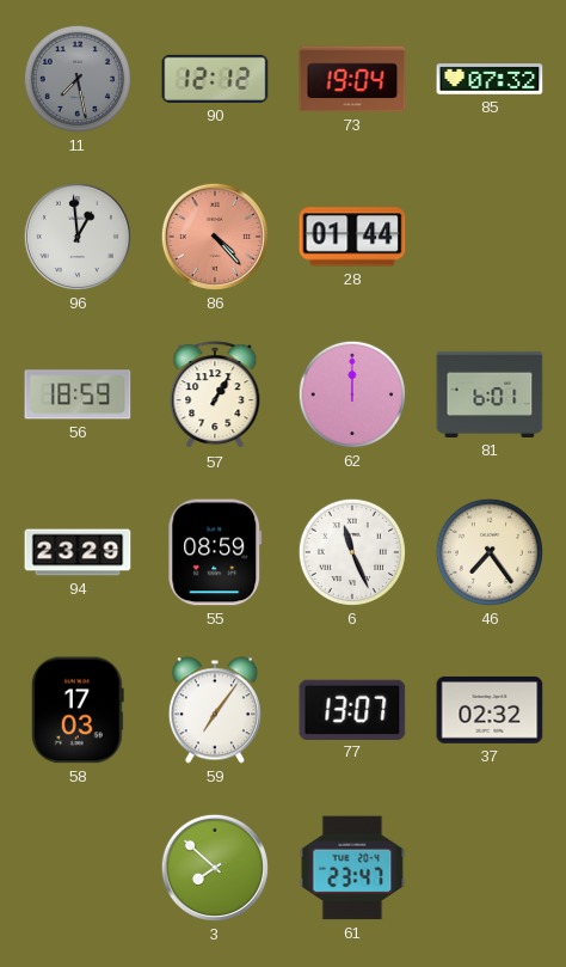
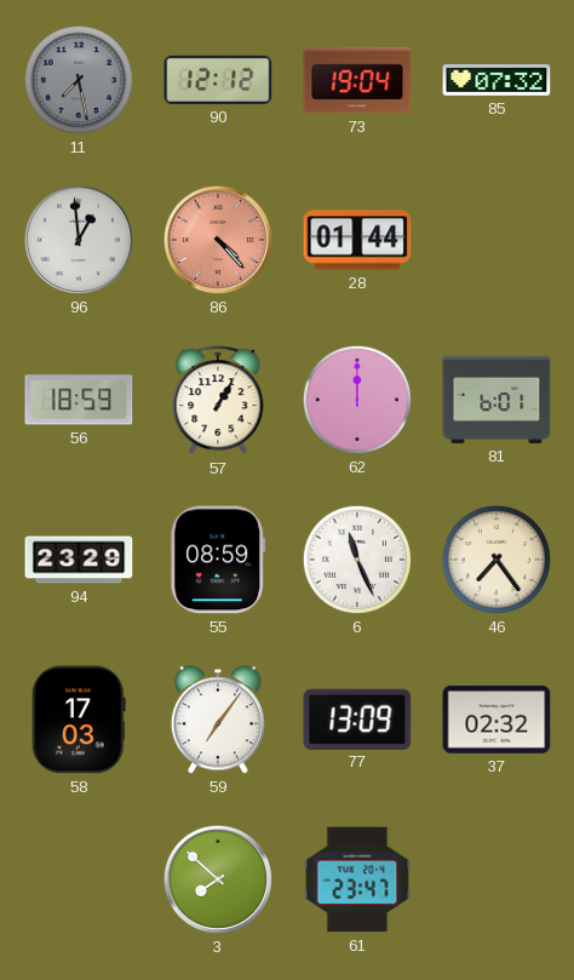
77: 13:07 -> 13:09
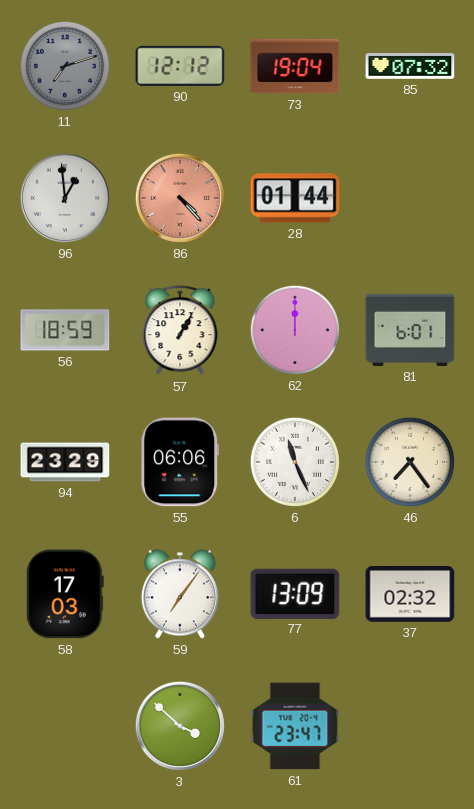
11: 7:28 -> 7:12
55: 08:59 -> 06:06
3: 7:52 -> 3:52
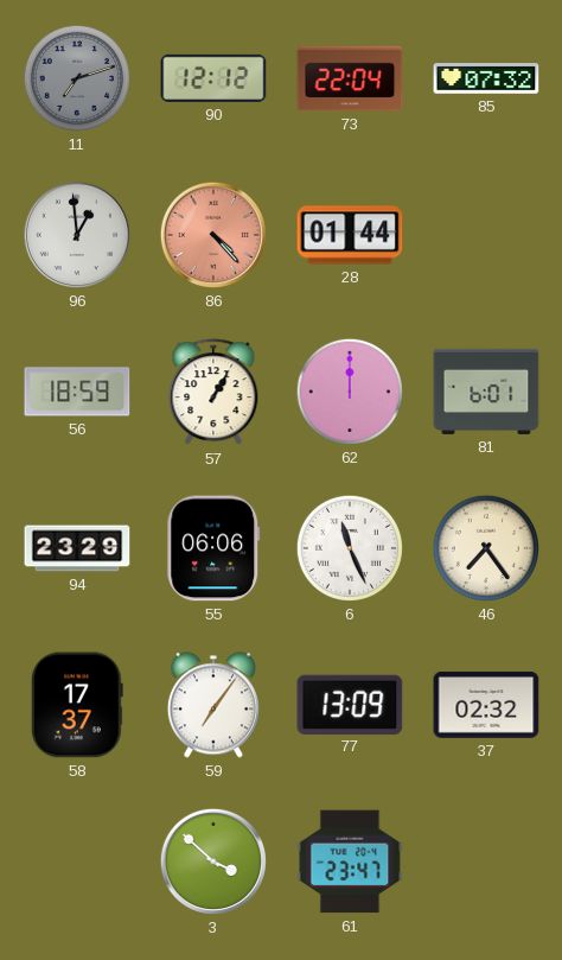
73: 19:04 -> 22:04
58: 17:03 -> 17:37
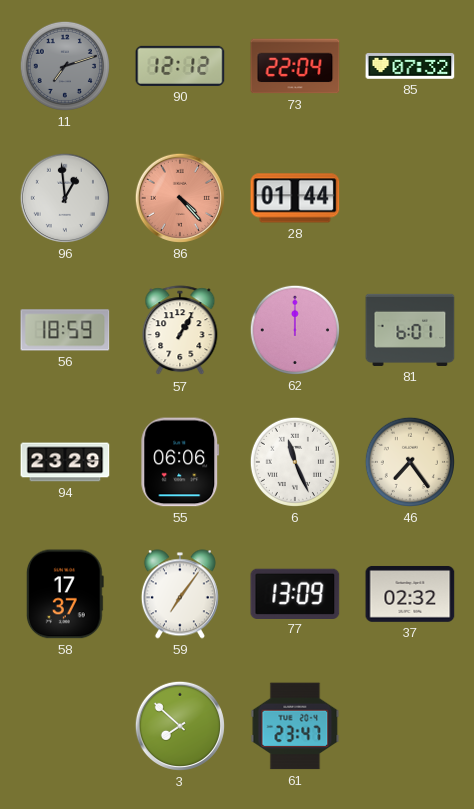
3: 3:52 -> 7:52
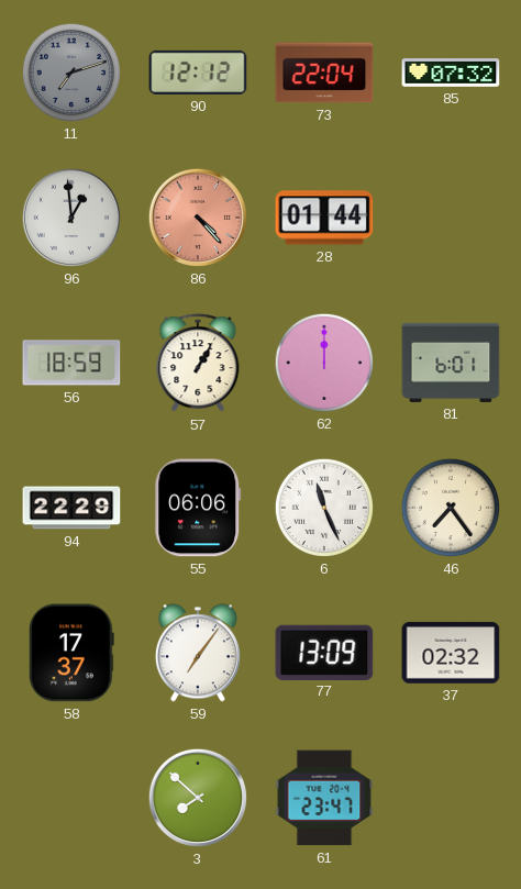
94: 23:29 -> 22:29
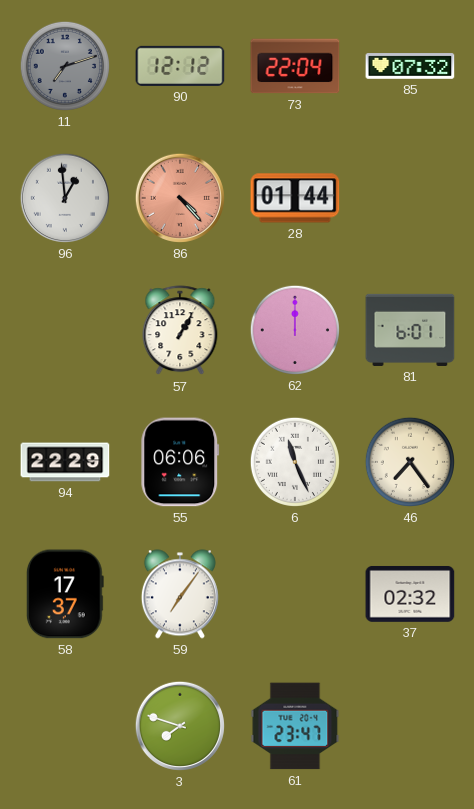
56: 18:59 -> none
77: 13:09 -> none
3: 7:52 -> 7:48
